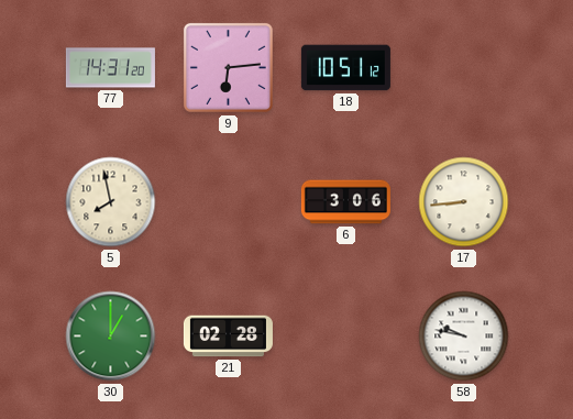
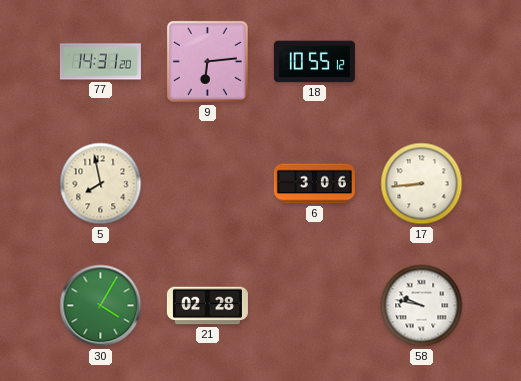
18: 10:51 -> 10:55
30: 1:00 -> 4:05
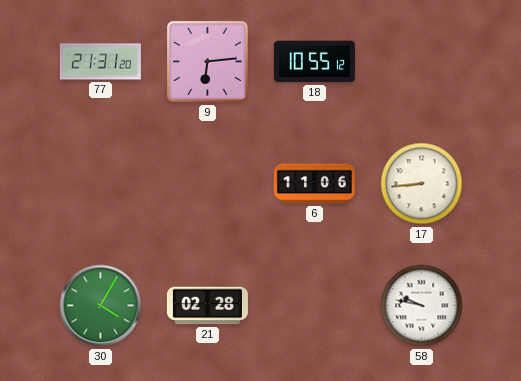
77: 14:31 -> 21:31
5: 7:58 -> none
6: 3:06 -> 11:06
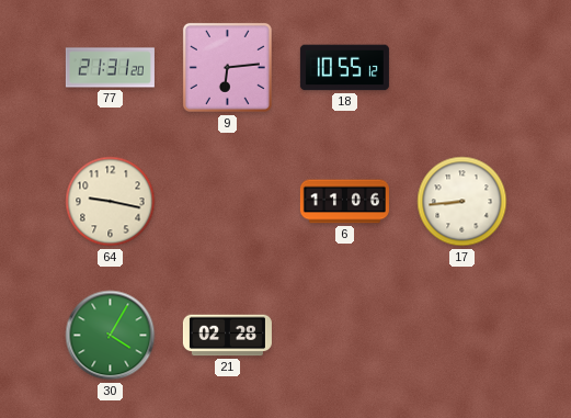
64: none -> 9:17
58: 9:47 -> none
